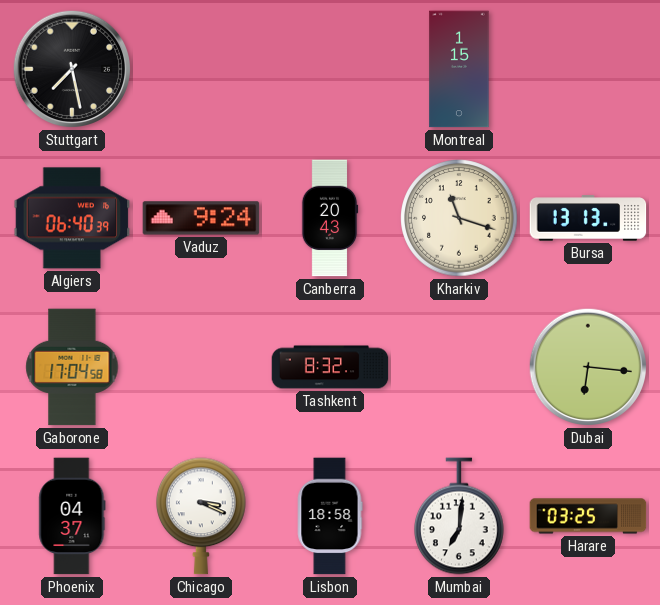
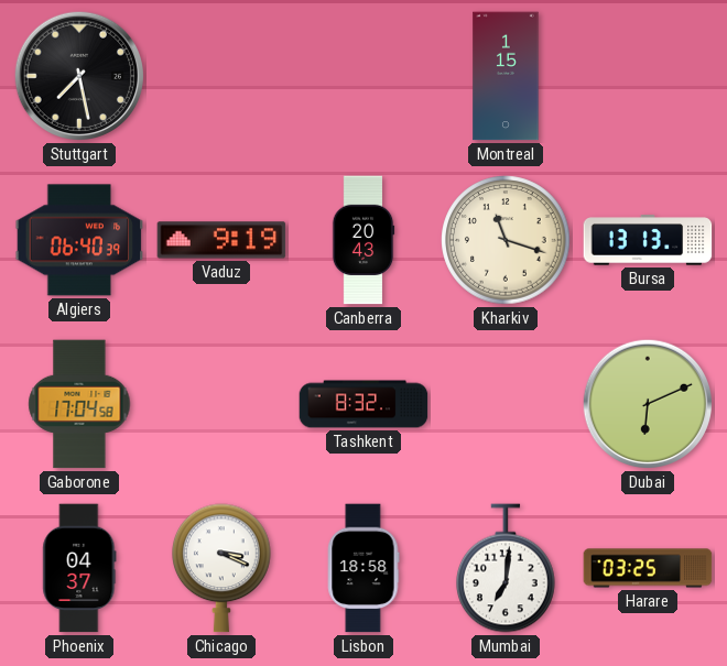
Vaduz: 9:24 -> 9:19
Dubai: 6:16 -> 6:11
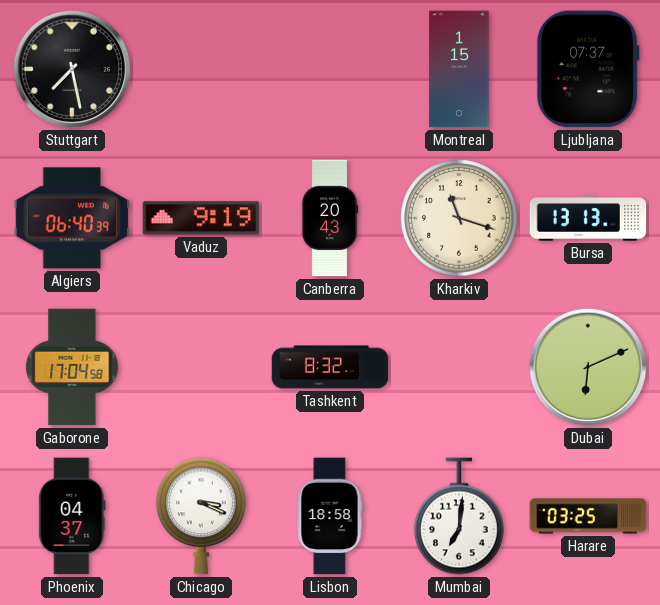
Ljubljana: none -> 07:37
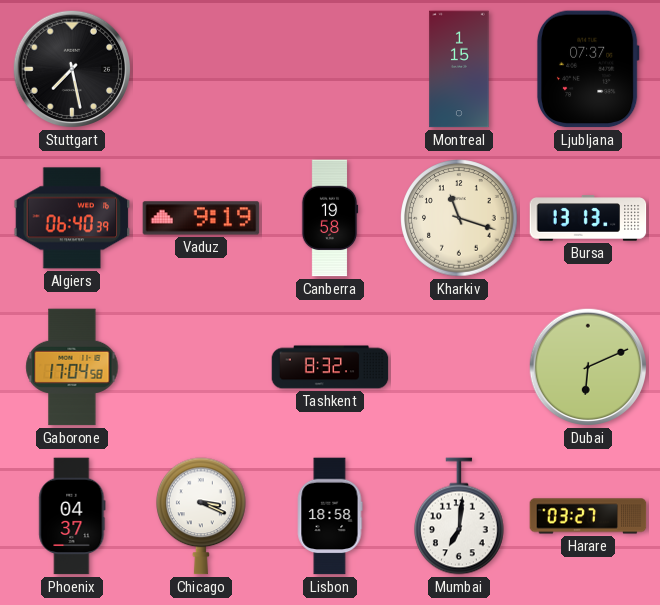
Canberra: 20:43 -> 19:58
Harare: 03:25 -> 03:27
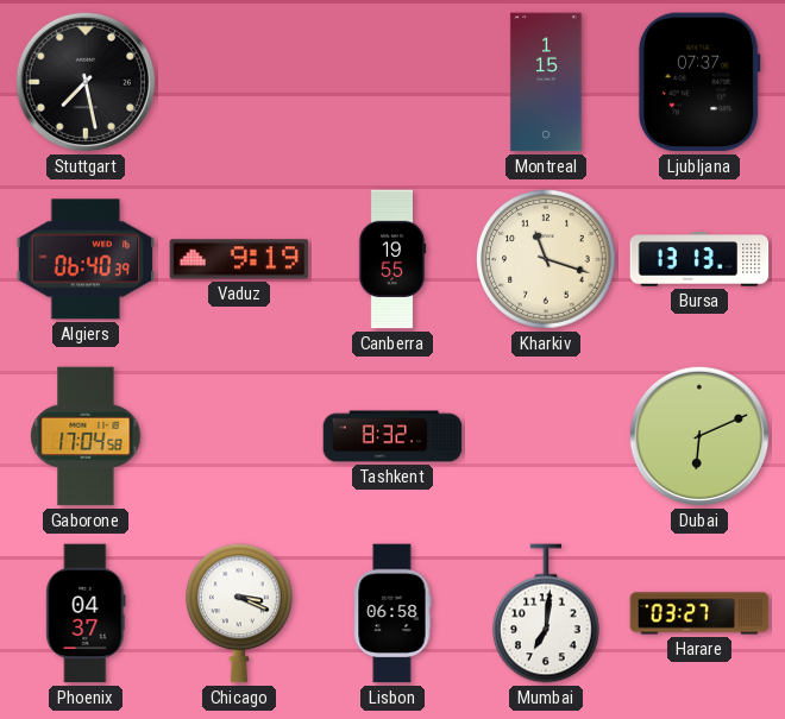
Canberra: 19:58 -> 19:55
Lisbon: 18:58 -> 06:58
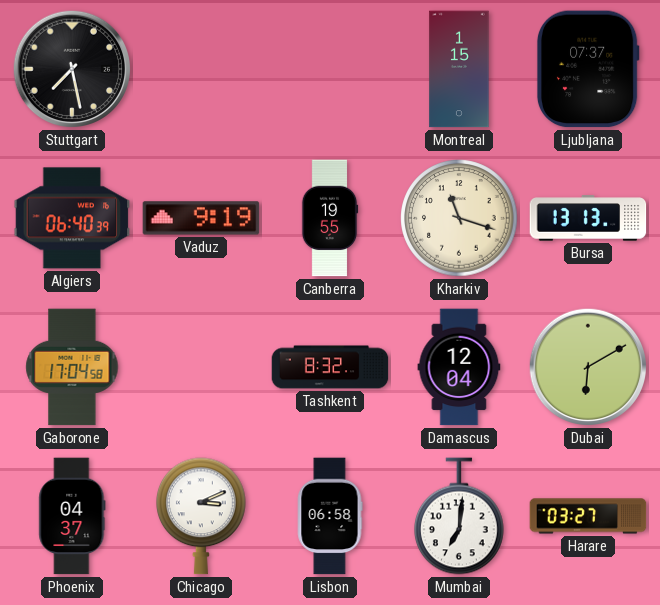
Damascus: none -> 12:04
Dubai: 6:11 -> 6:10
Chicago: 3:19 -> 3:11
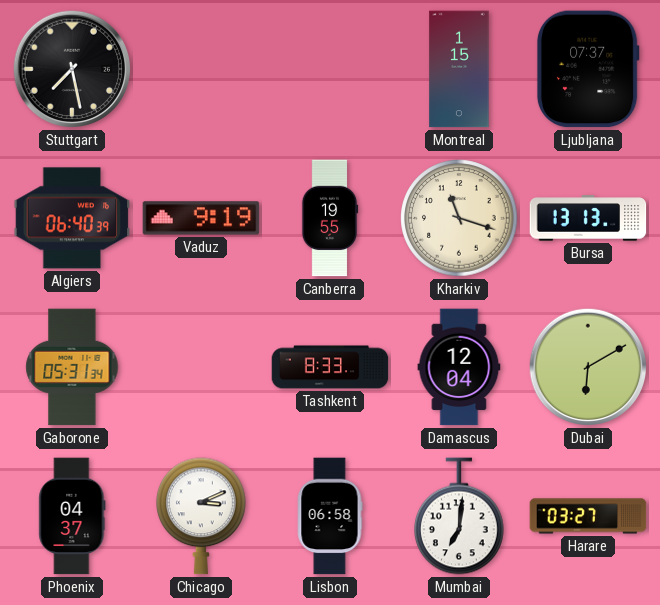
Gaborone: 17:04 -> 05:31
Tashkent: 8:32 -> 8:33
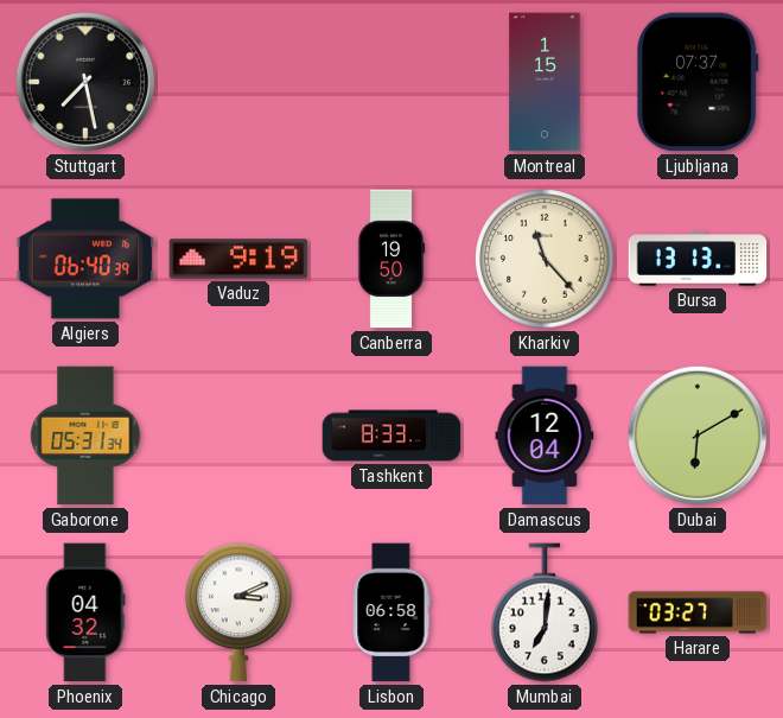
Canberra: 19:55 -> 19:50
Kharkiv: 11:18 -> 11:23
Phoenix: 04:37 -> 04:32
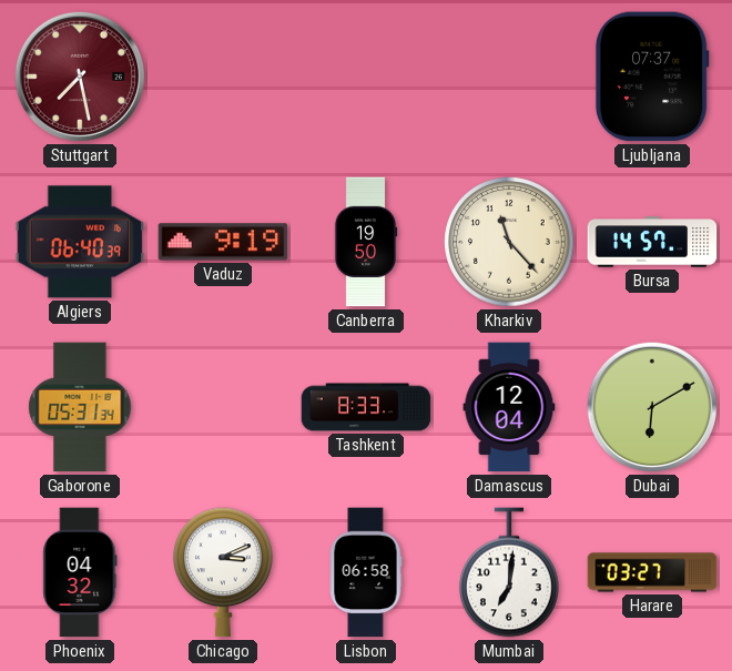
Stuttgart dial: black -> burgundy
Montreal: 1:15 -> none
Bursa: 13:13 -> 14:57
